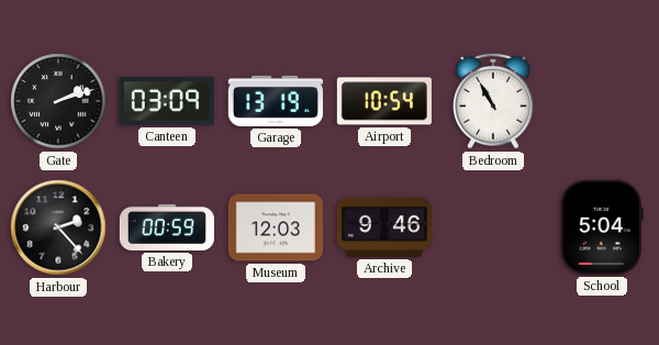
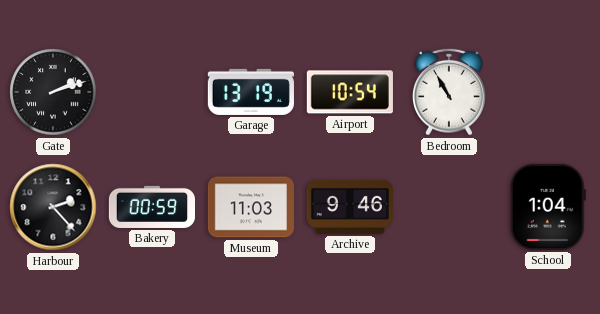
Canteen: 03:09 -> none
Museum: 12:03 -> 11:03
School: 5:04 -> 1:04
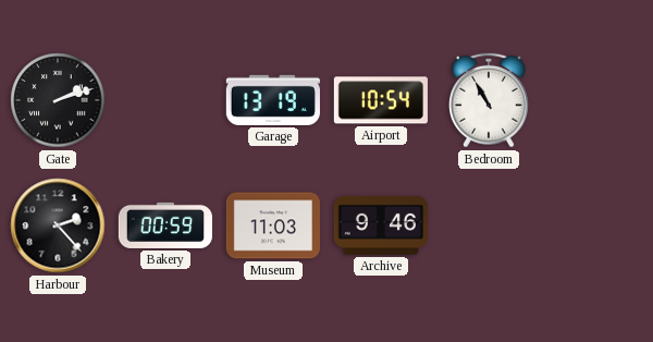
School: 1:04 -> none
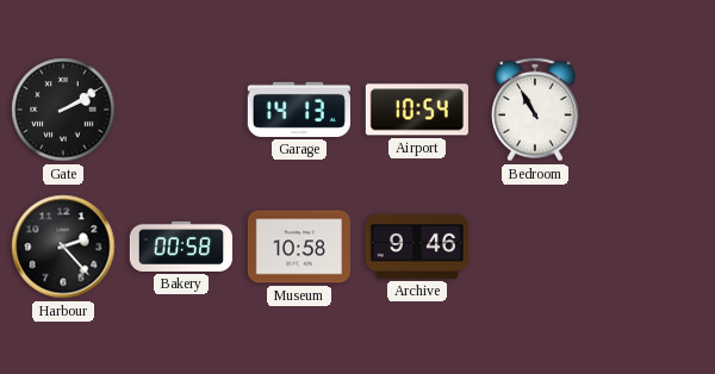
Gate: 2:12 -> 2:10
Garage: 13:19 -> 14:13
Bakery: 00:59 -> 00:58
Museum: 11:03 -> 10:58
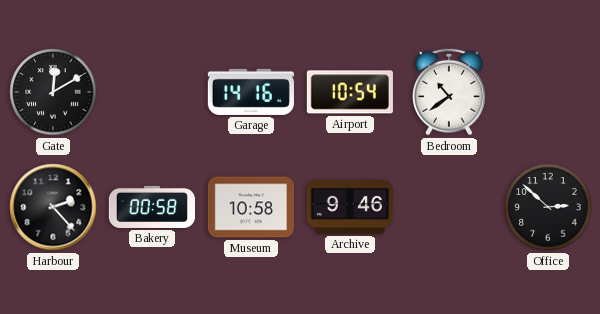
Gate: 2:10 -> 12:10
Garage: 14:13 -> 14:16
Bedroom: 10:55 -> 10:39
Office: none -> 2:52
